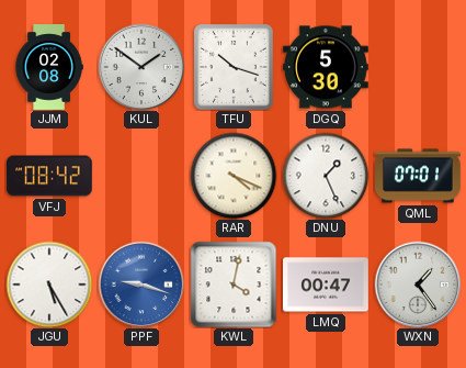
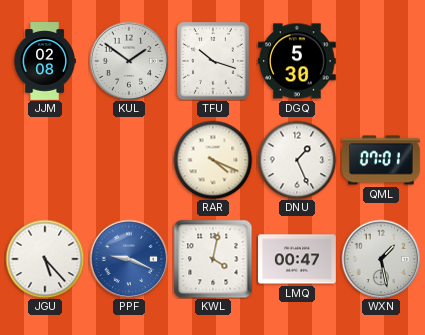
VFJ: 08:42 -> none
JGU: 5:25 -> 5:23
PPF: 9:18 -> 9:19
WXN: 1:24 -> 1:28
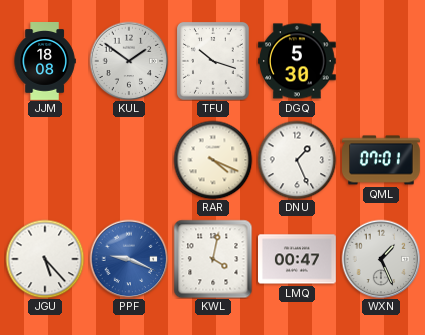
JJM: 02:08 -> 18:08
WXN: 1:28 -> 1:26
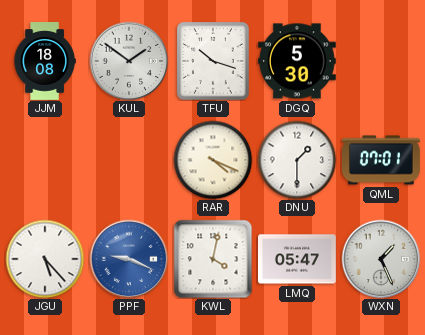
DNU: 1:26 -> 1:30
LMQ: 00:47 -> 05:47
